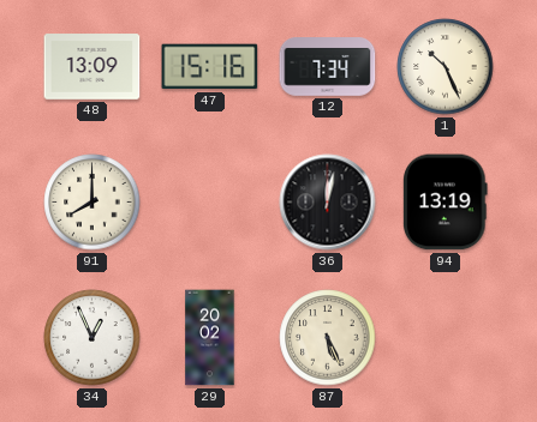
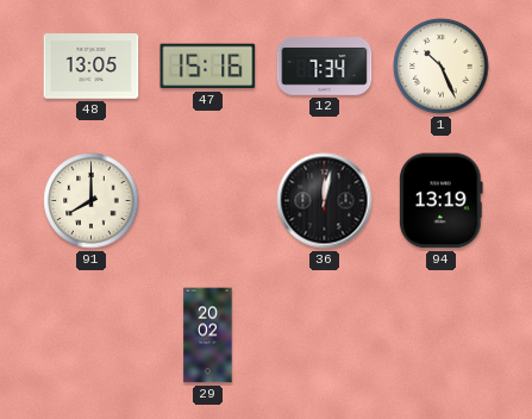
48: 13:09 -> 13:05
34: 12:56 -> none
87: 5:26 -> none
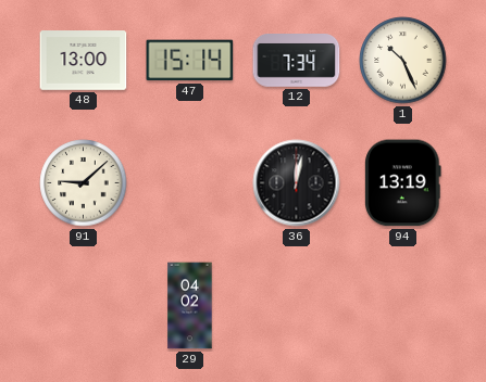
48: 13:05 -> 13:00
47: 15:16 -> 15:14
91: 8:00 -> 9:08
29: 20:02 -> 04:02
